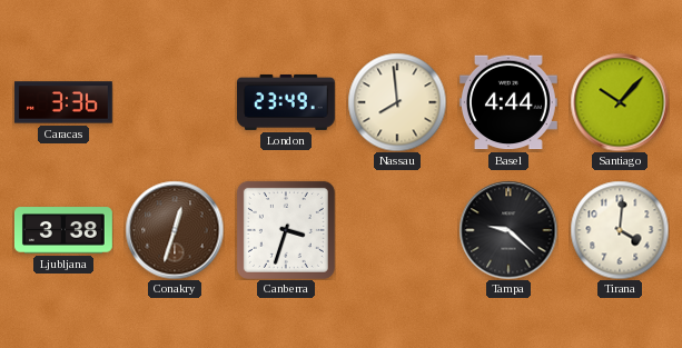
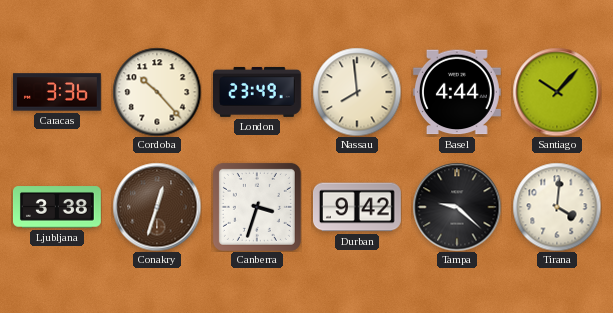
Cordoba: none -> 10:23
Durban: none -> 9:42
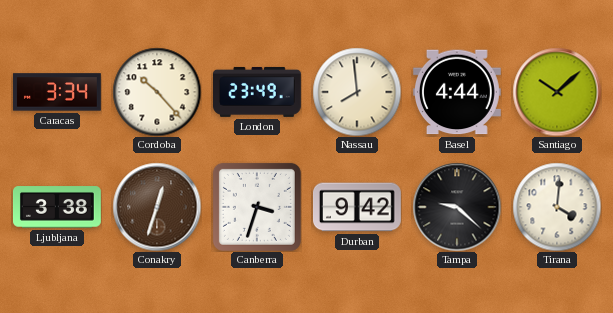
Caracas: 3:36 -> 3:34
Santiago: 10:07 -> 10:08
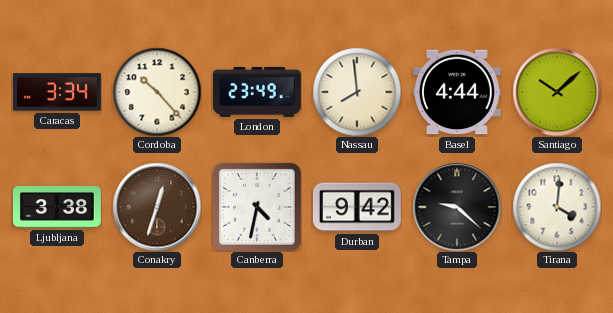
Canberra: 3:33 -> 4:32
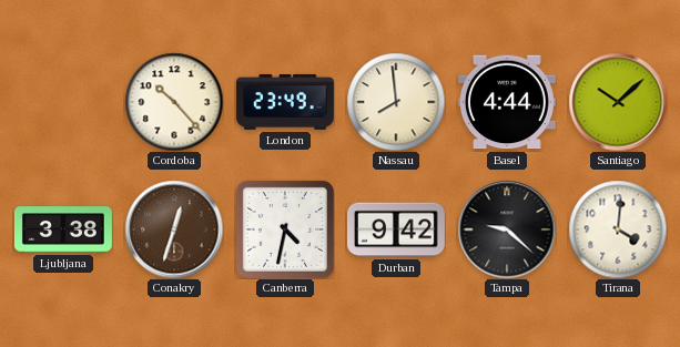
Caracas: 3:34 -> none
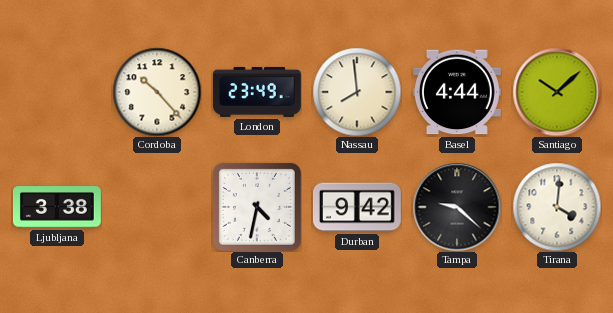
Conakry: 12:33 -> none
